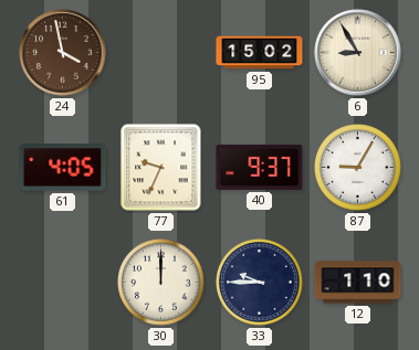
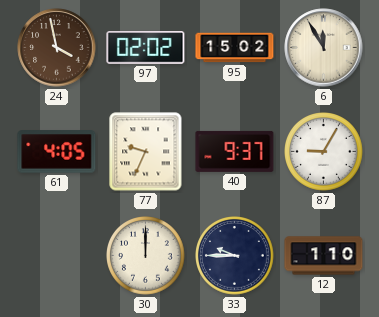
97: none -> 02:02
6: 8:55 -> 11:55
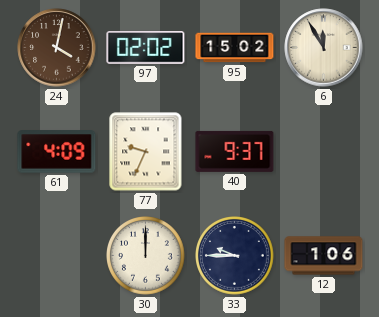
24: 3:58 -> 4:02
61: 4:05 -> 4:09
87: 9:05 -> none
12: 1:10 -> 1:06
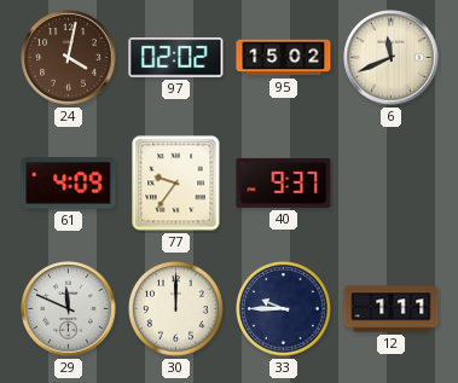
6: 11:55 -> 11:41
77: 9:34 -> 9:36
29: none -> 11:49
12: 1:06 -> 1:11
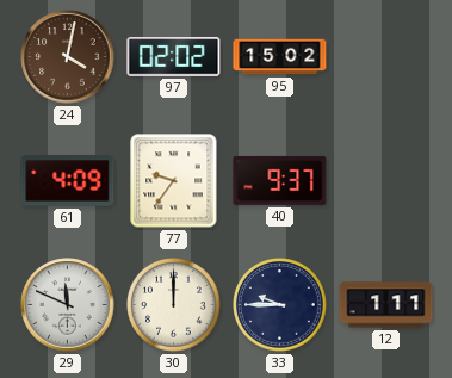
6: 11:41 -> none
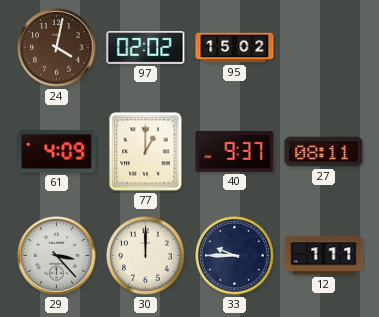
77: 9:36 -> 1:00
27: none -> 08:11
29: 11:49 -> 3:23
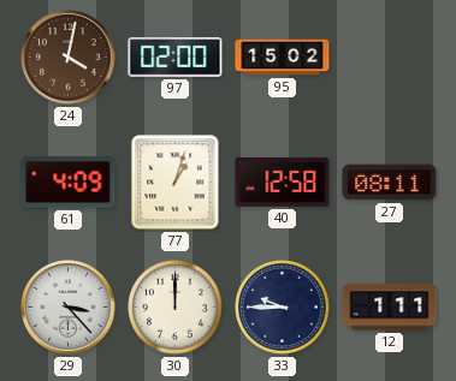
97: 02:02 -> 02:00
77: 1:00 -> 1:03
40: 9:37 -> 12:58
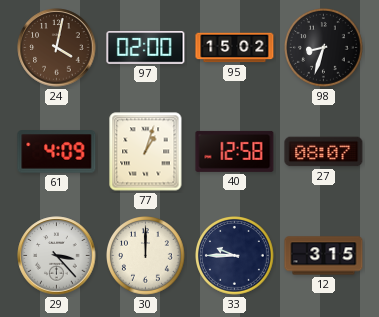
98: none -> 8:33
27: 08:11 -> 08:07
12: 1:11 -> 3:15
